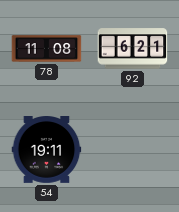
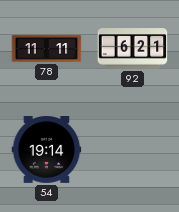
78: 11:08 -> 11:11
54: 19:11 -> 19:14
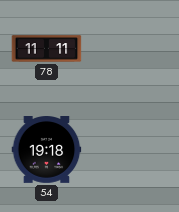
92: 6:21 -> none
54: 19:14 -> 19:18
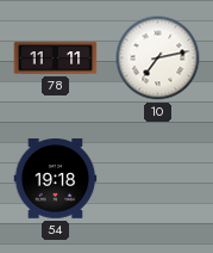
10: none -> 7:13
